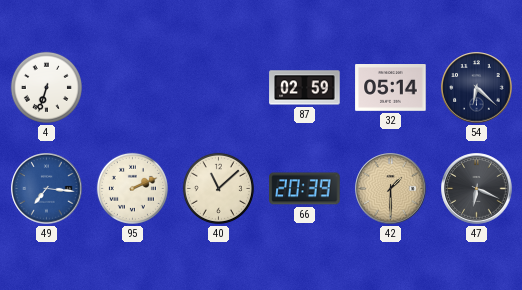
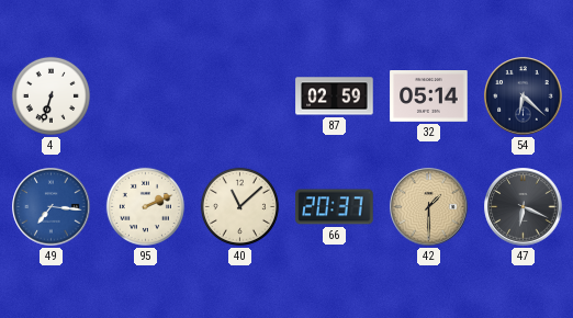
66: 20:39 -> 20:37
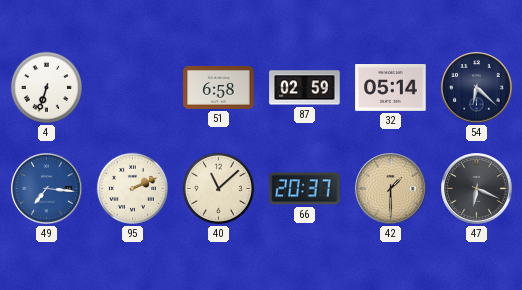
51: none -> 6:58
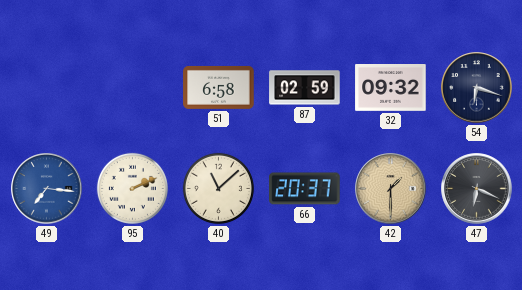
4: 6:33 -> none
32: 05:14 -> 09:32
54: 6:22 -> 6:18
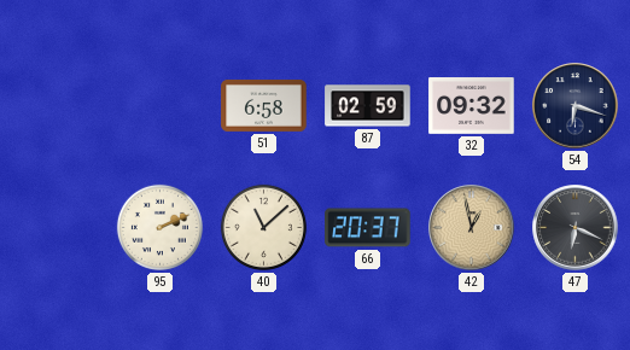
49: 7:16 -> none
42: 1:30 -> 12:58
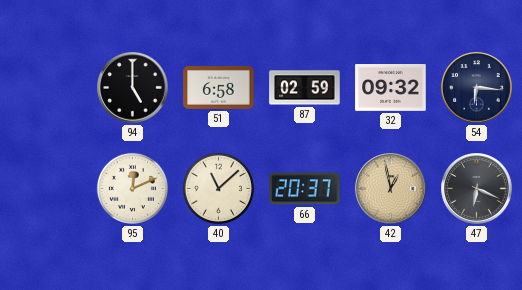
94: none -> 5:00
54: 6:18 -> 6:16
95: 2:11 -> 12:11
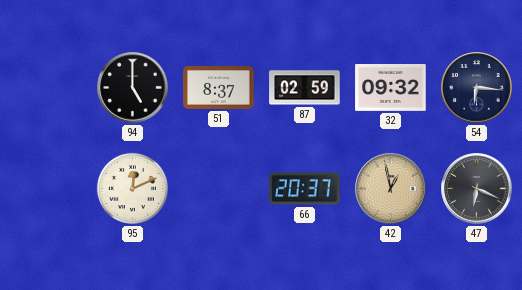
51: 6:58 -> 8:37
40: 11:08 -> none
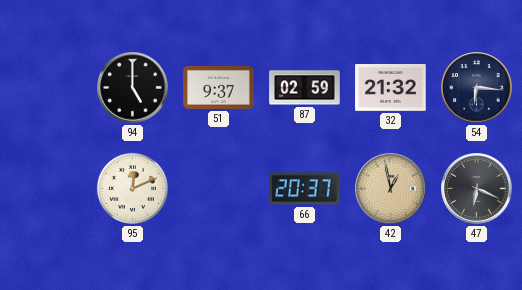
51: 8:37 -> 9:37
32: 09:32 -> 21:32
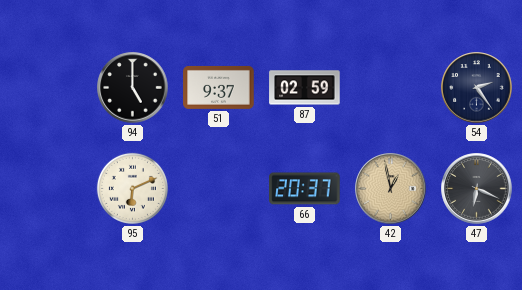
32: 21:32 -> none
54: 6:16 -> 2:24
95: 12:11 -> 6:11
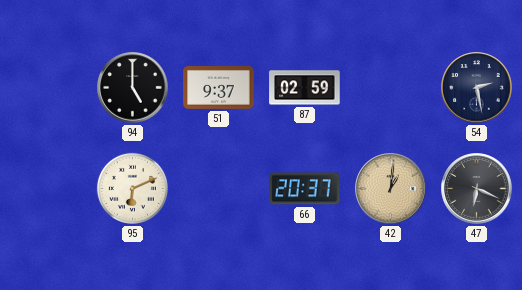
54: 2:24 -> 2:28
42: 12:58 -> 1:01
